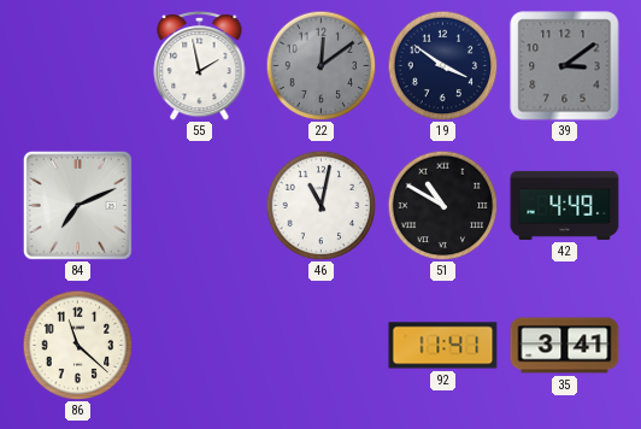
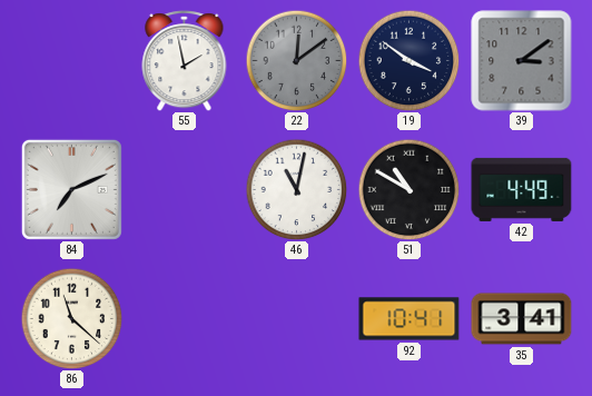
92: 11:41 -> 10:41
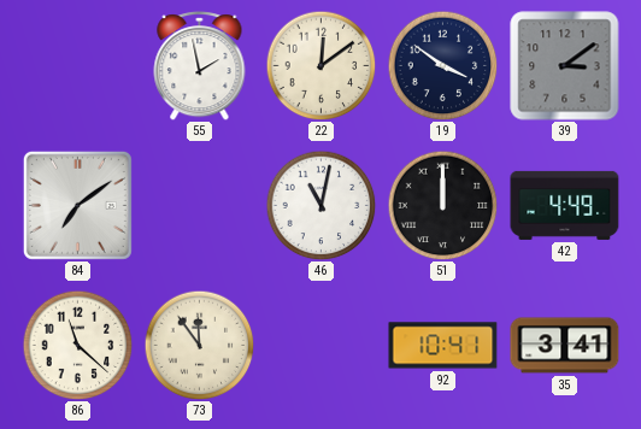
22 dial: grey -> cream
84: 7:11 -> 7:09
51: 10:50 -> 12:00
73: none -> 11:54
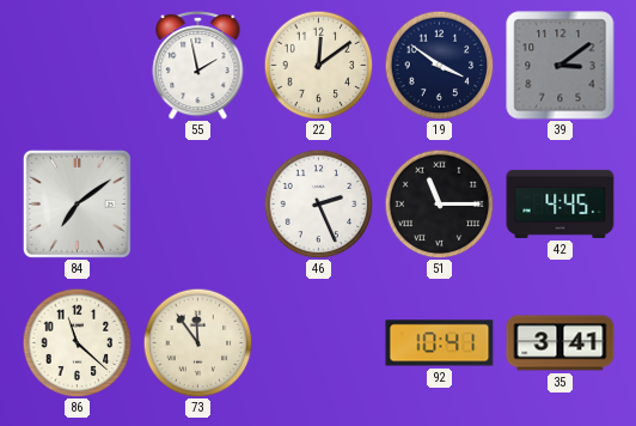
46: 11:02 -> 2:26
51: 12:00 -> 11:15
42: 4:49 -> 4:45
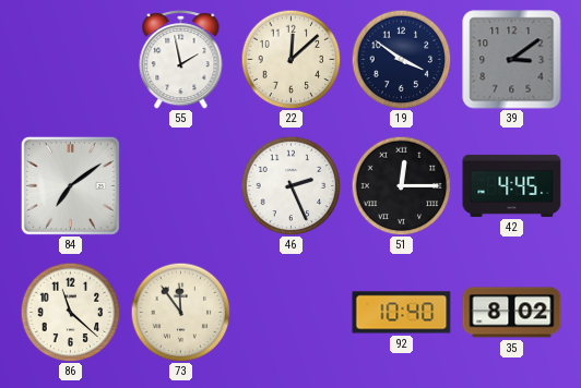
22: 12:09 -> 12:08
51: 11:15 -> 12:15
92: 10:41 -> 10:40
35: 3:41 -> 8:02
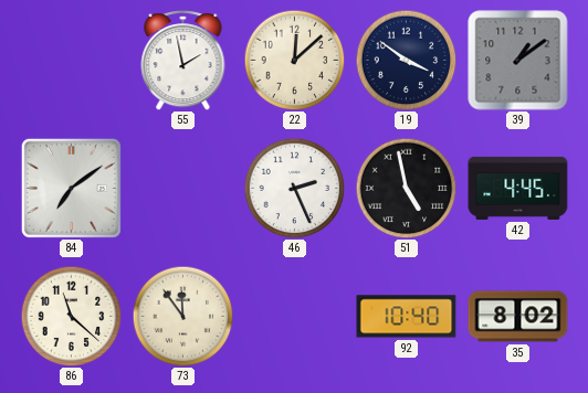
39: 3:09 -> 1:09
51: 12:15 -> 4:58
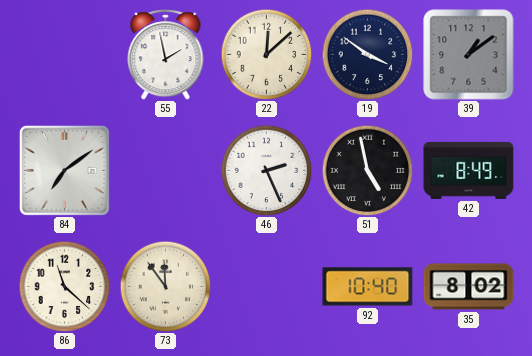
42: 4:45 -> 8:49
